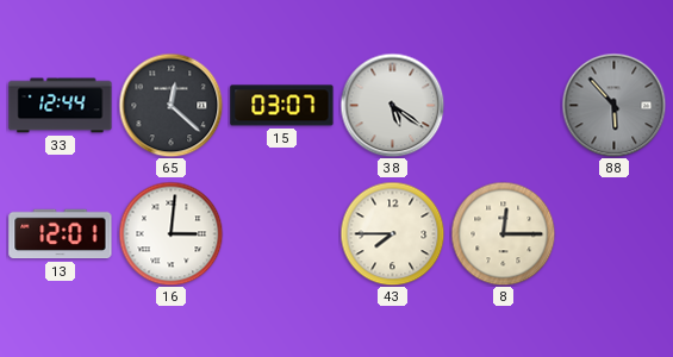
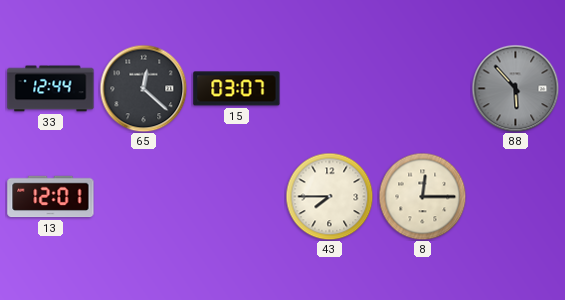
38: 5:21 -> none
16: 3:01 -> none
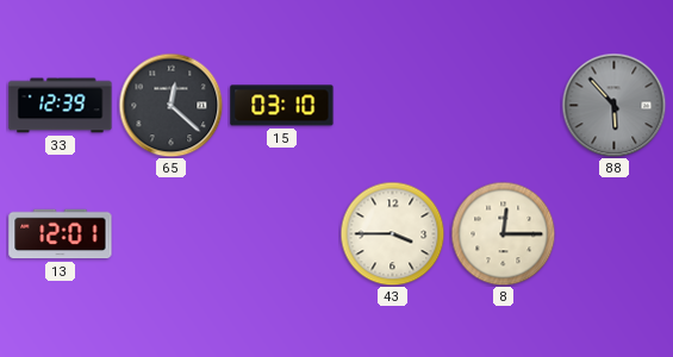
33: 12:44 -> 12:39
15: 03:07 -> 03:10
43: 7:45 -> 3:45
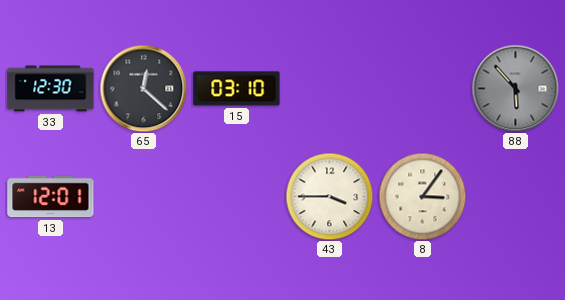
33: 12:39 -> 12:30
8: 12:15 -> 3:06
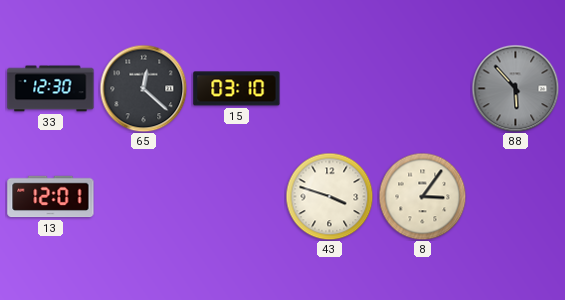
43: 3:45 -> 3:48
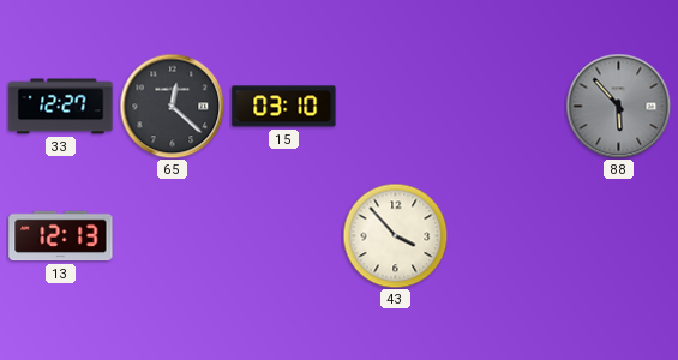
33: 12:30 -> 12:27
13: 12:01 -> 12:13
43: 3:48 -> 3:53
8: 3:06 -> none
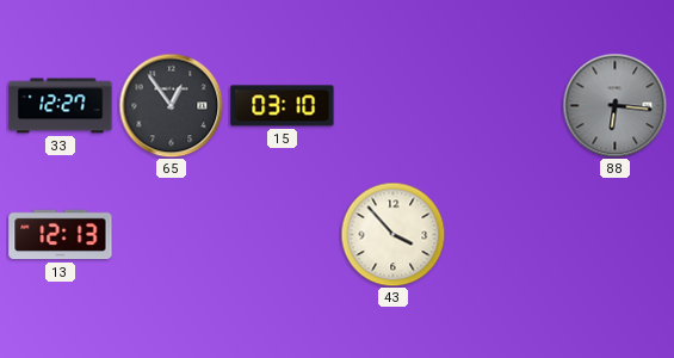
65: 12:22 -> 12:54
88: 5:53 -> 6:16
